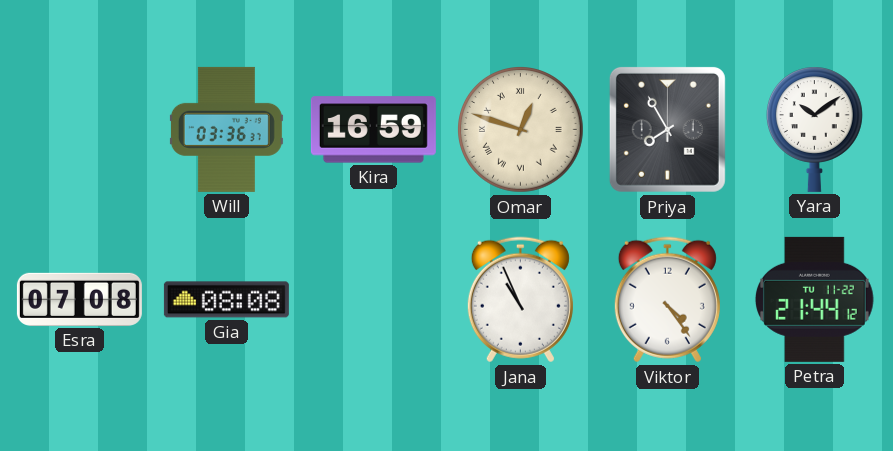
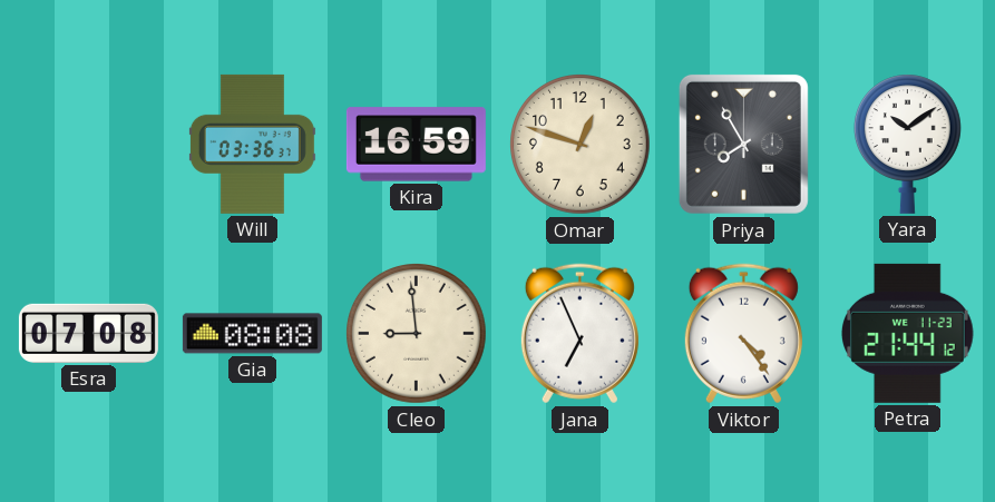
Omar numerals: Roman -> Arabic
Cleo: none -> 8:59
Jana: 10:56 -> 6:56
Petra date: TU 11-22 -> WE 11-23
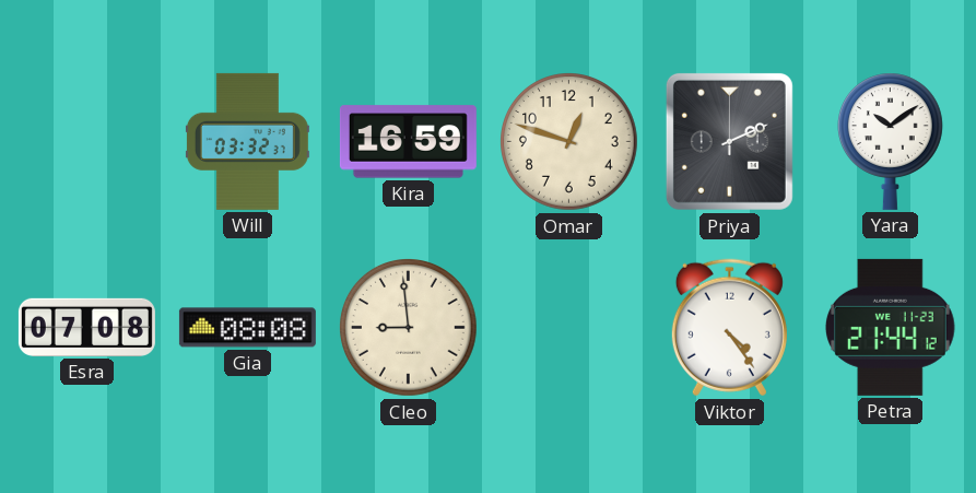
Will: 03:36 -> 03:32
Priya: 7:55 -> 2:11
Jana: 6:56 -> none
